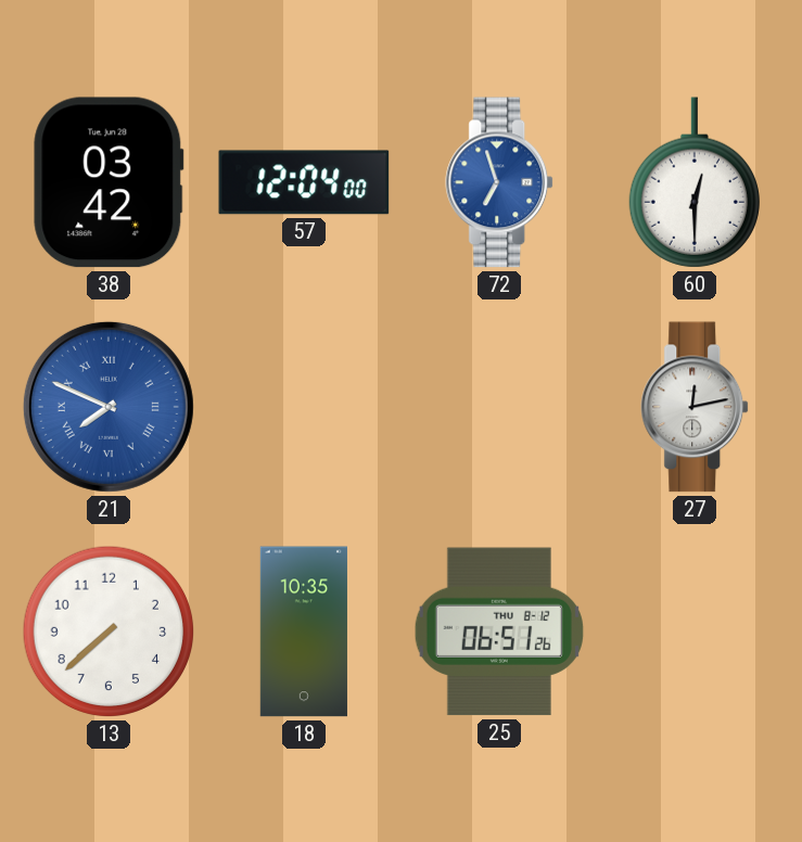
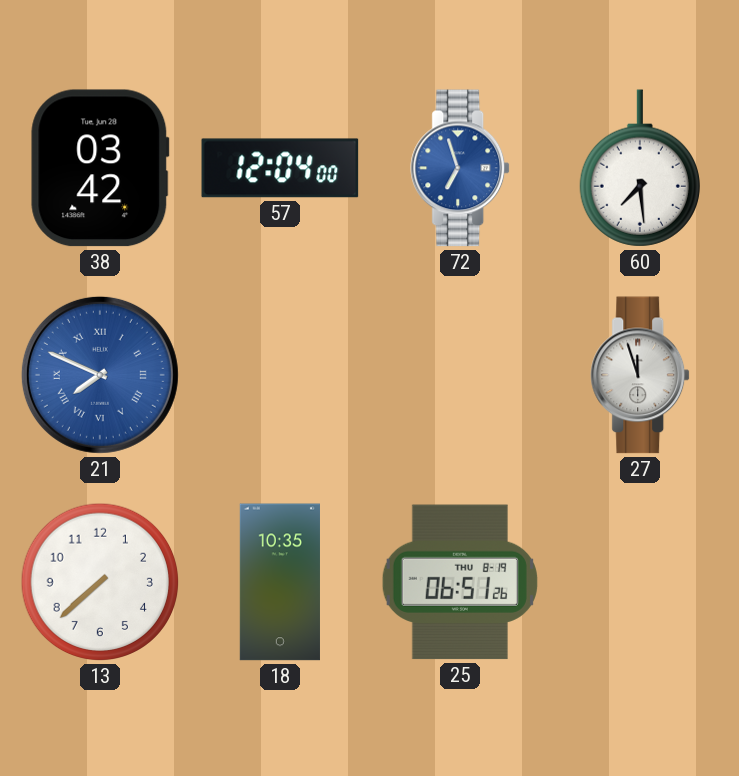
60: 12:30 -> 7:29
27: 12:13 -> 11:57
25 date: THU 8-12 -> THU 8-19
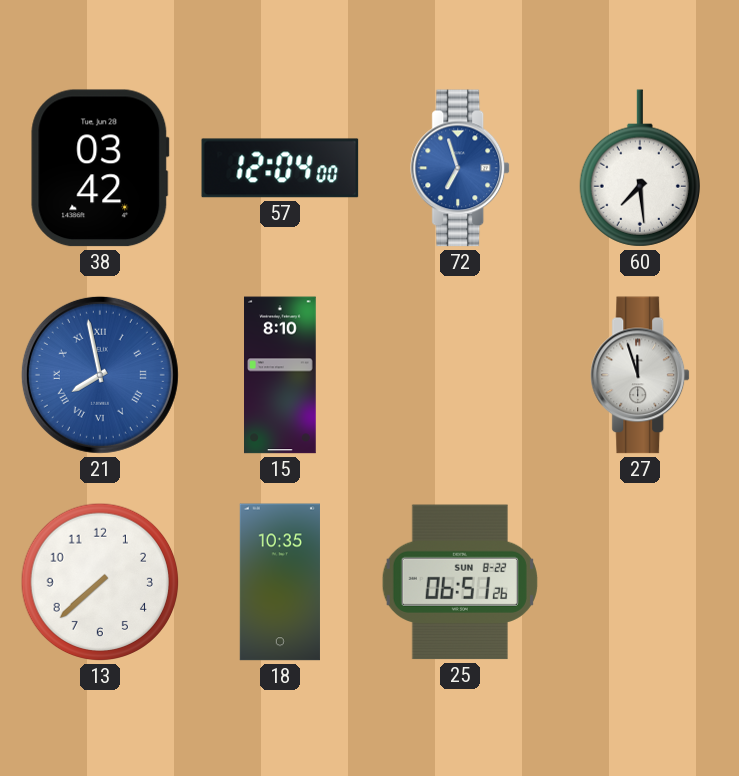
21: 7:49 -> 7:58
15: none -> 8:10
25 date: THU 8-19 -> SUN 8-22
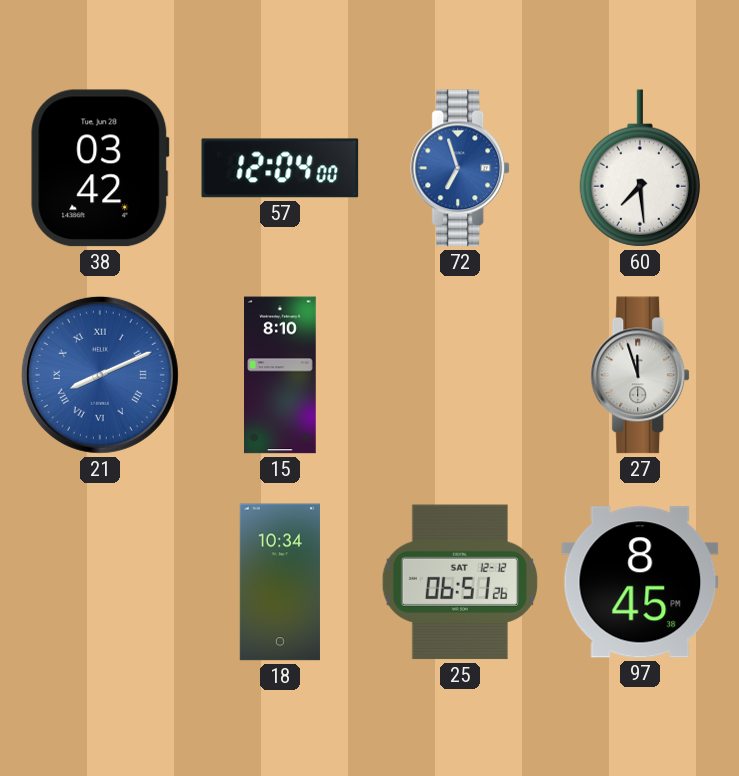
21: 7:58 -> 8:11
13: 7:38 -> none
18: 10:35 -> 10:34
25 date: SUN 8-22 -> SAT 12-12
97: none -> 8:45
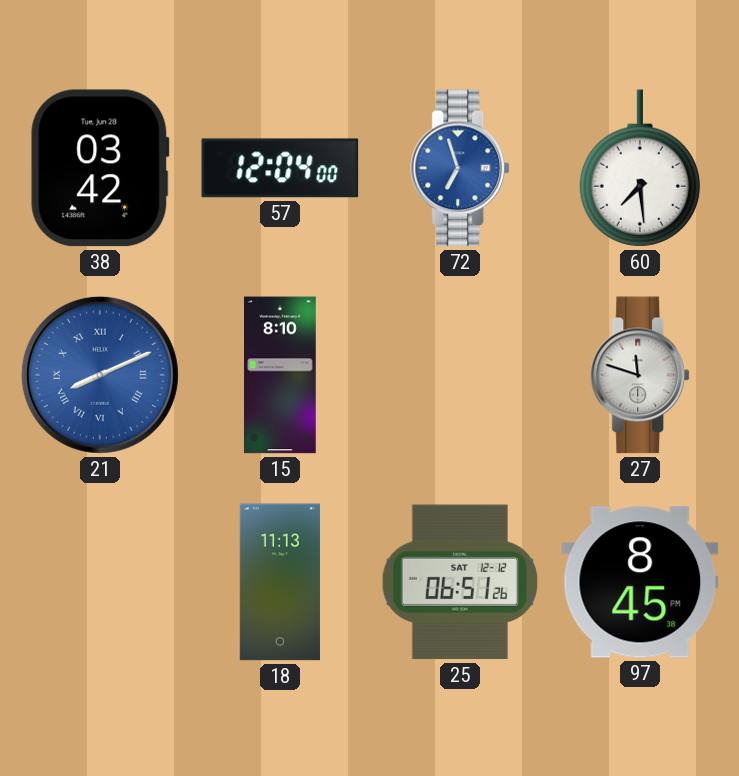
27: 11:57 -> 11:48
18: 10:34 -> 11:13
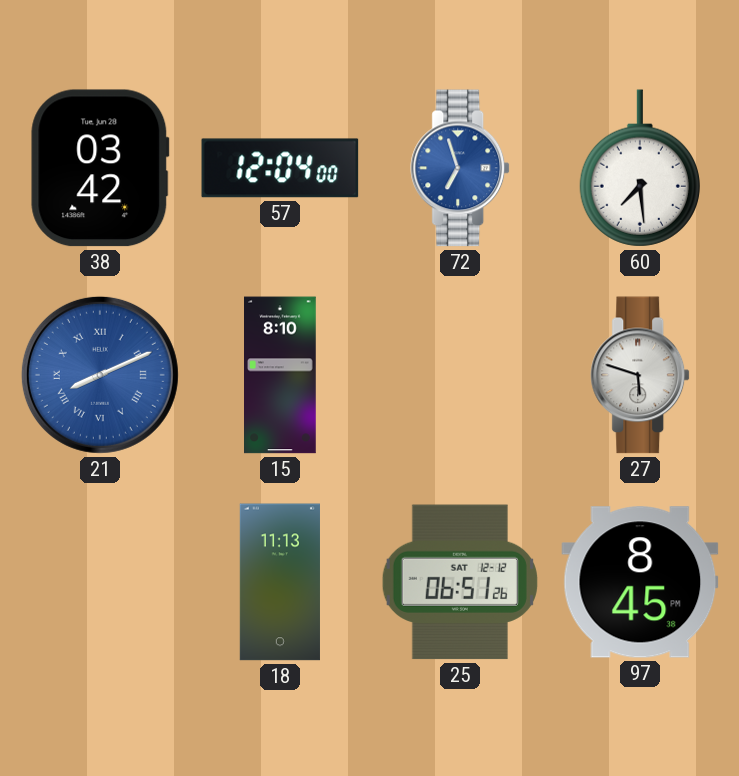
27: 11:48 -> 5:48
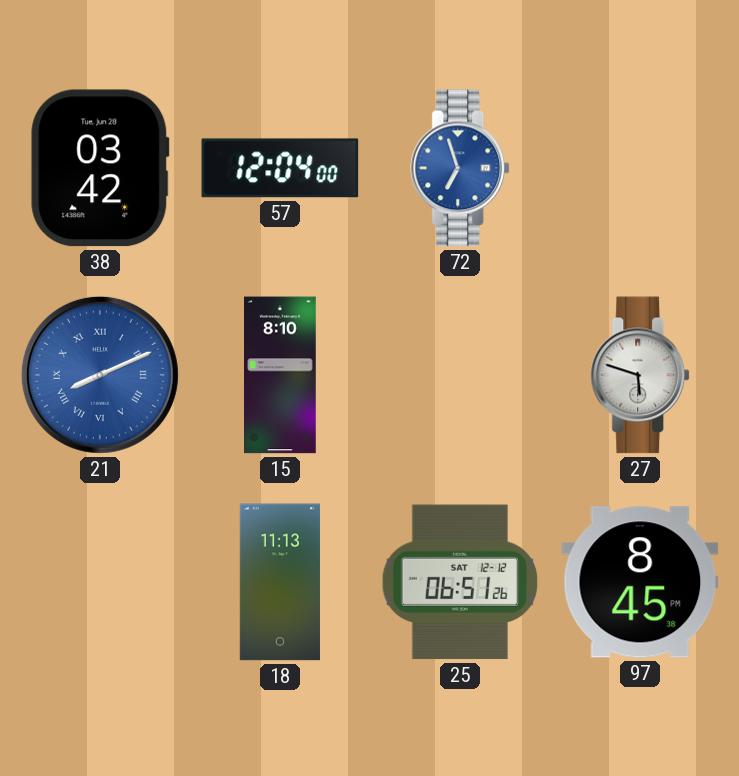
60: 7:29 -> none
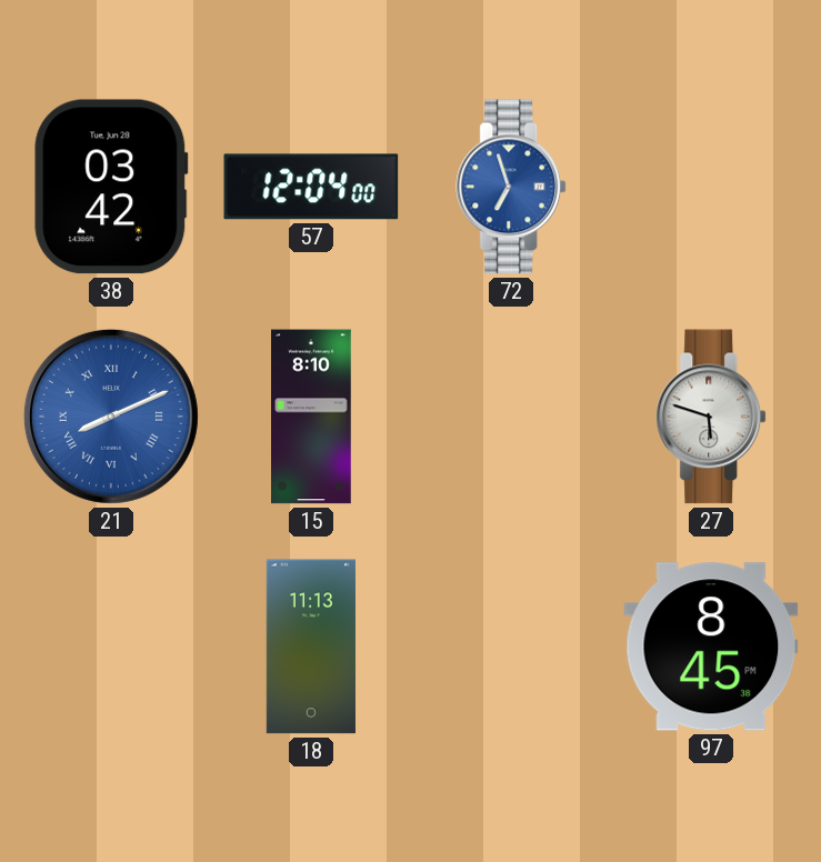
25: 06:51 -> none
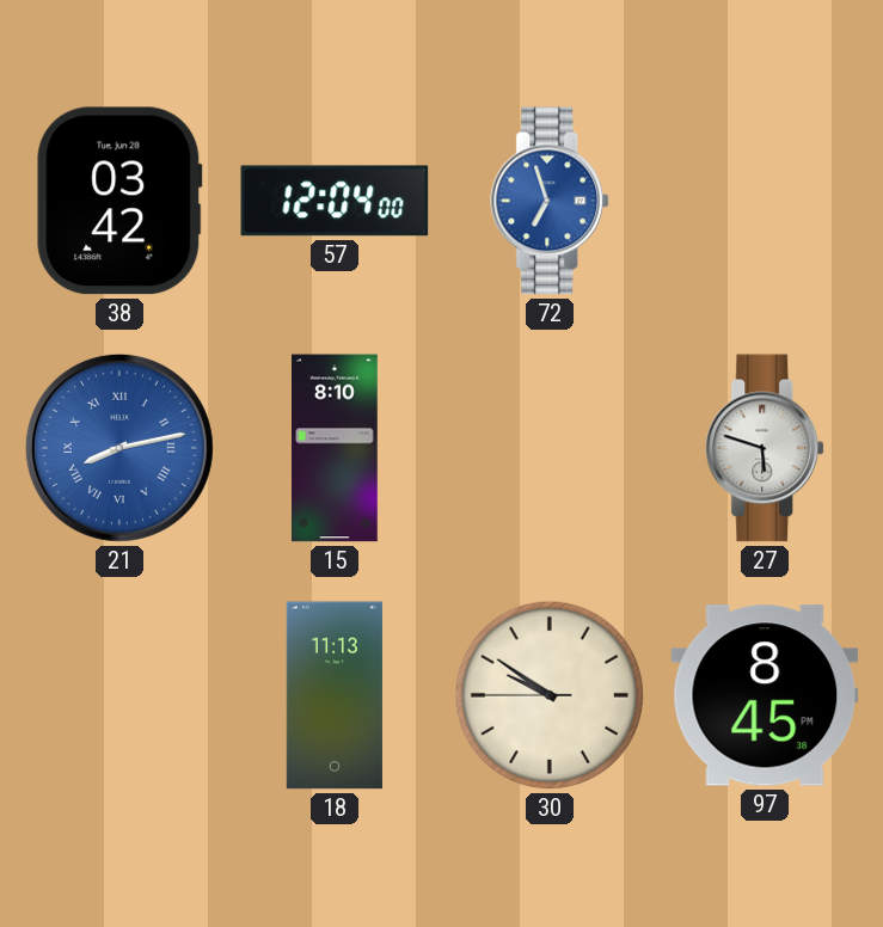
21: 8:11 -> 8:13
30: none -> 9:50
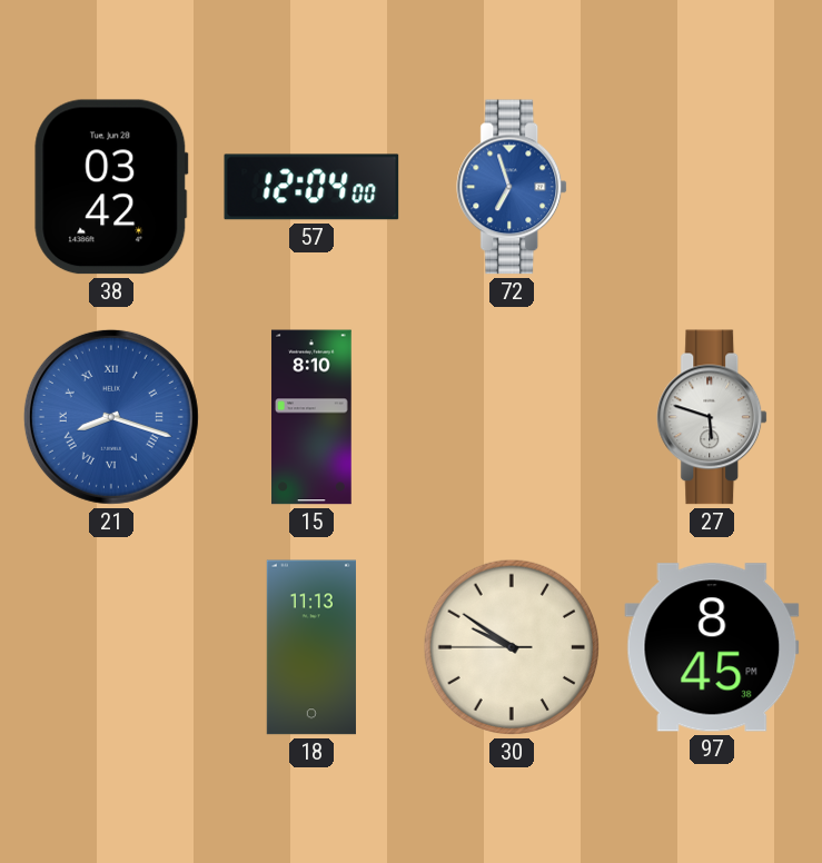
21: 8:13 -> 8:18
